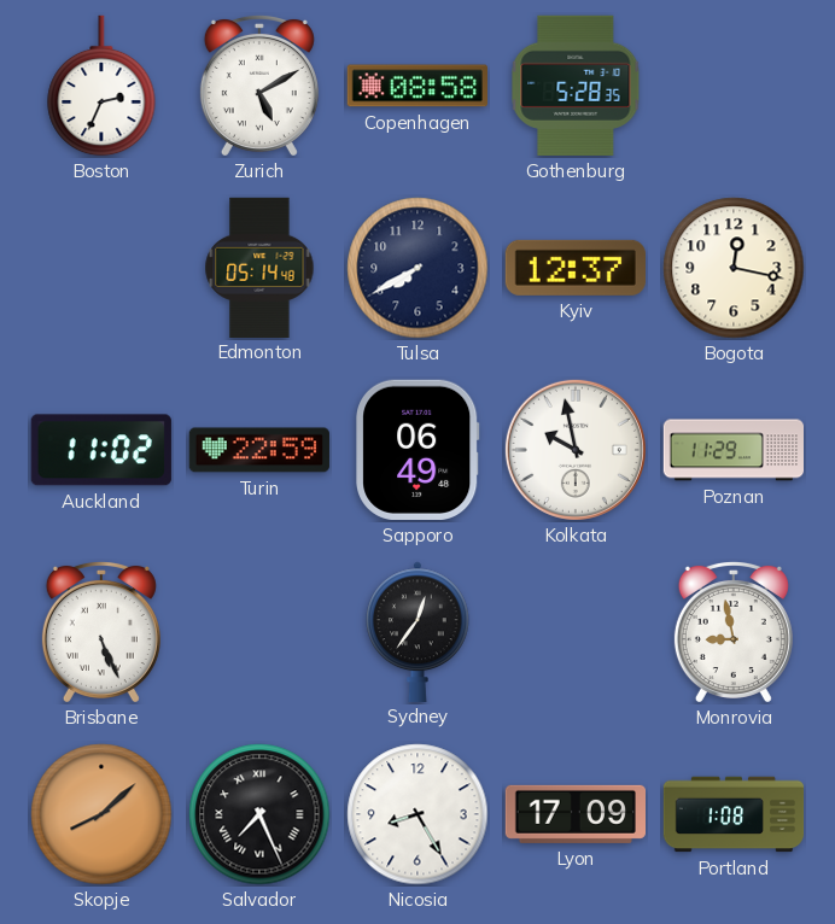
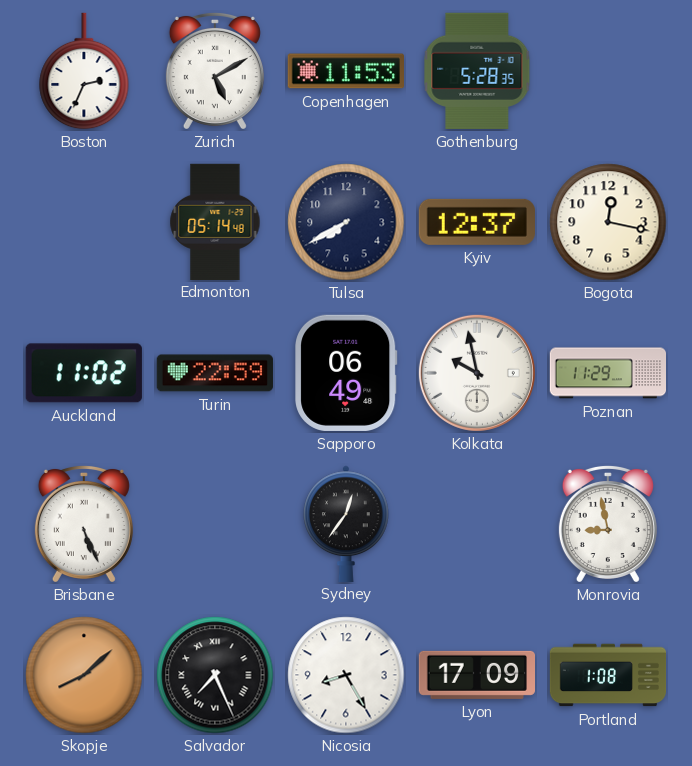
Copenhagen: 08:58 -> 11:53
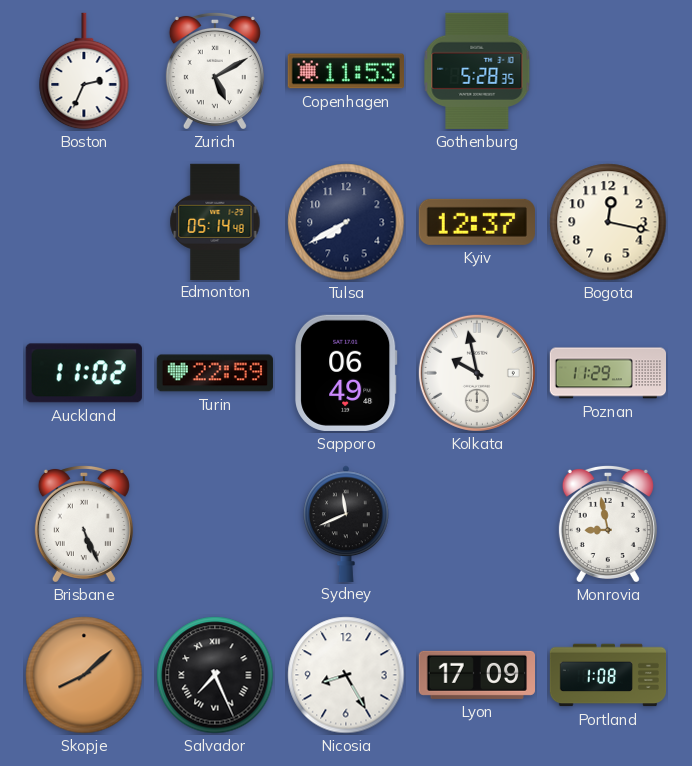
Sydney: 12:36 -> 11:41
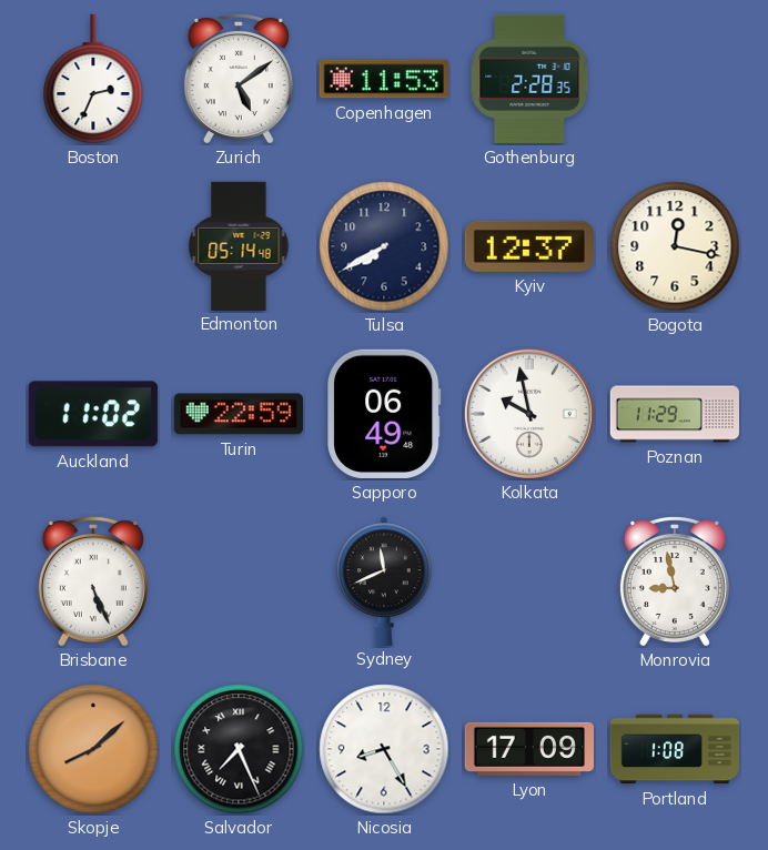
Zurich: 5:10 -> 5:09
Gothenburg: 5:28 -> 2:28
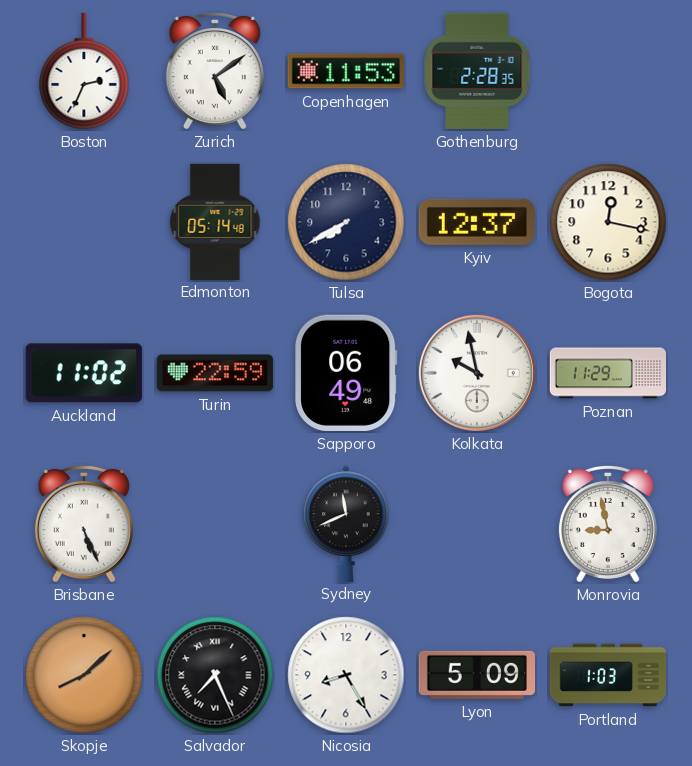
Lyon: 17:09 -> 5:09
Portland: 1:08 -> 1:03
